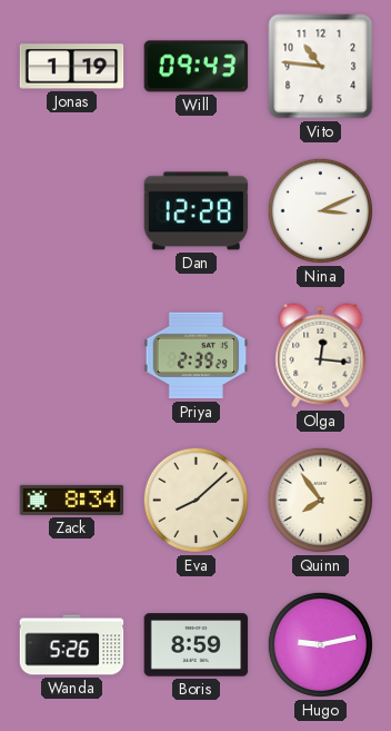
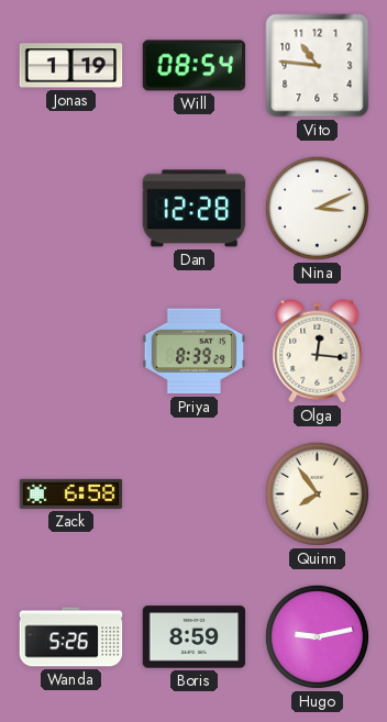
Will: 09:43 -> 08:54
Priya: 2:39 -> 8:39
Zack: 8:34 -> 6:58
Eva: 8:08 -> none
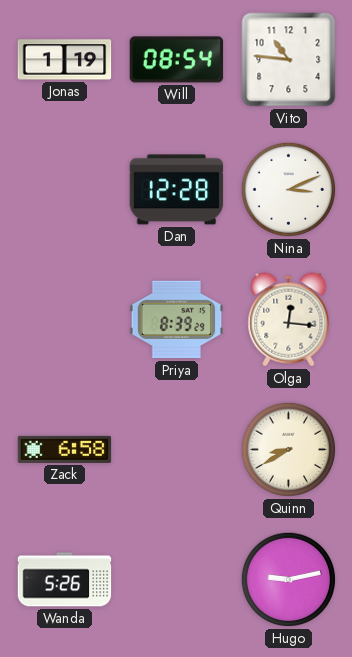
Quinn: 7:54 -> 8:40
Boris: 8:59 -> none
